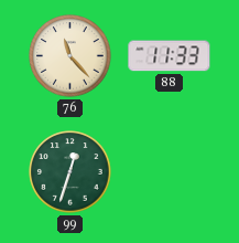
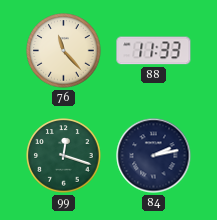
99: 12:33 -> 12:18
84: none -> 2:13
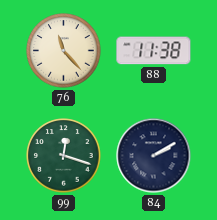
88: 11:33 -> 11:38
84: 2:13 -> 2:10
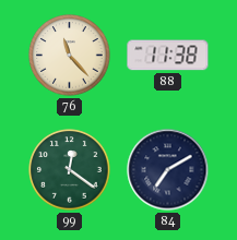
99: 12:18 -> 12:21
84: 2:10 -> 7:10
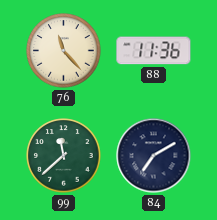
88: 11:38 -> 11:36
99: 12:21 -> 11:38
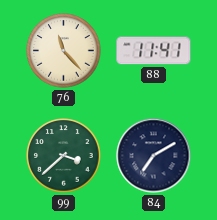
88: 11:36 -> 11:41
99: 11:38 -> 3:38
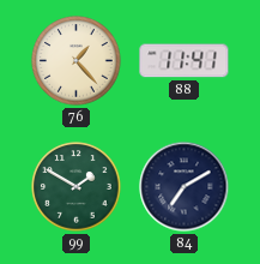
76: 11:23 -> 1:23
99: 3:38 -> 1:50
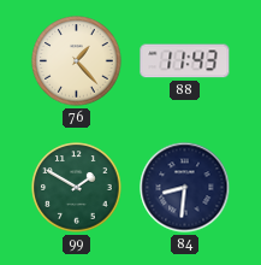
88: 11:41 -> 11:43
84: 7:10 -> 8:31
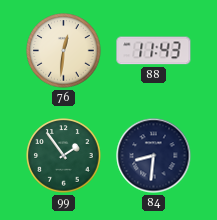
76: 1:23 -> 12:31
99: 1:50 -> 1:54
